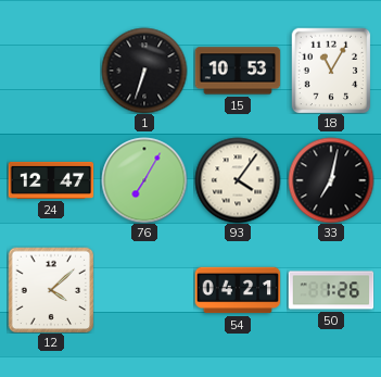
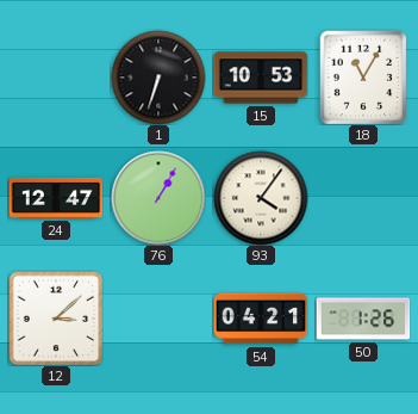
76: 7:05 -> 1:05
33: 7:02 -> none
12: 4:08 -> 3:08
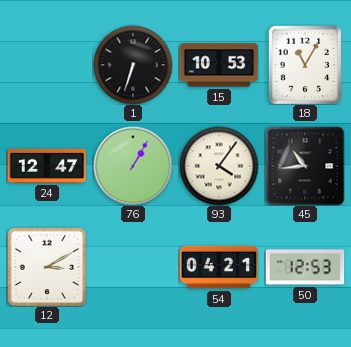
45: none -> 10:44
12: 3:08 -> 3:10
50: 1:26 -> 12:53
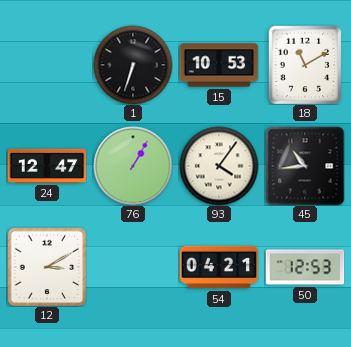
18: 11:05 -> 11:10
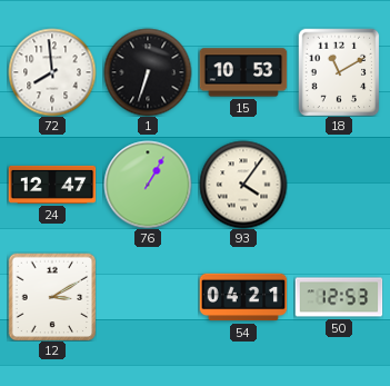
72: none -> 7:59
45: 10:44 -> none
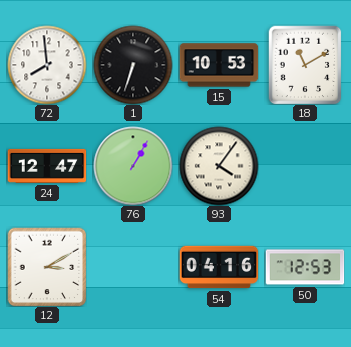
54: 04:21 -> 04:16
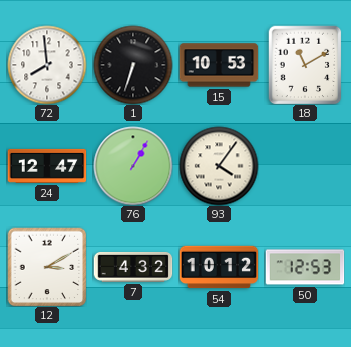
7: none -> 4:32
54: 04:16 -> 10:12
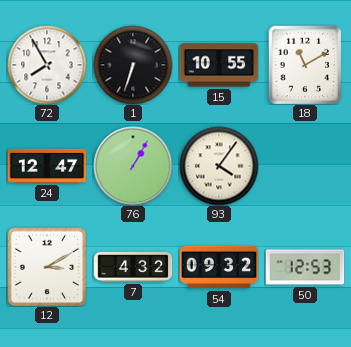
72: 7:59 -> 7:55
15: 10:53 -> 10:55
54: 10:12 -> 09:32
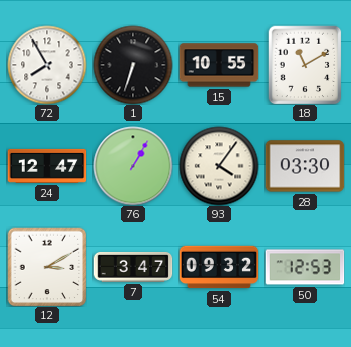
28: none -> 03:30
7: 4:32 -> 3:47
